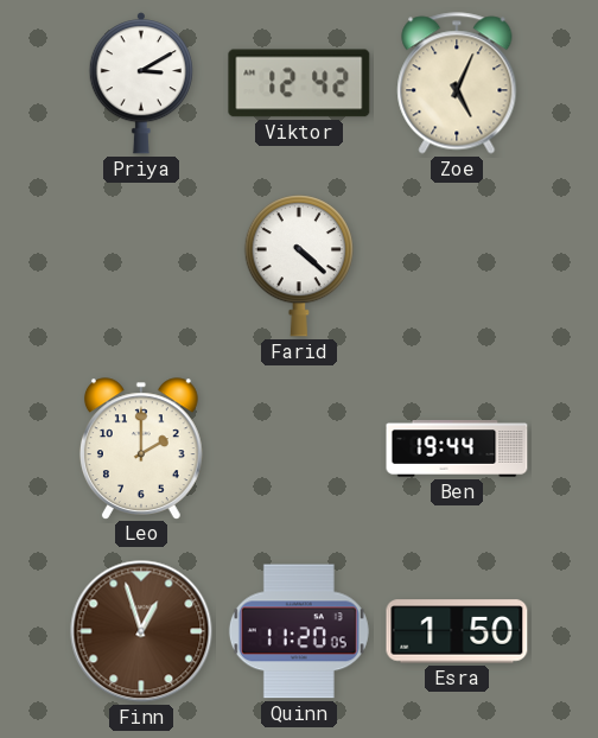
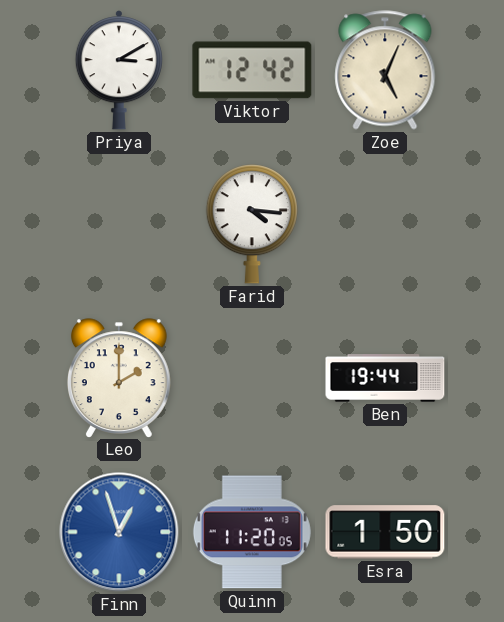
Farid: 4:22 -> 4:16
Finn dial: brown -> blue
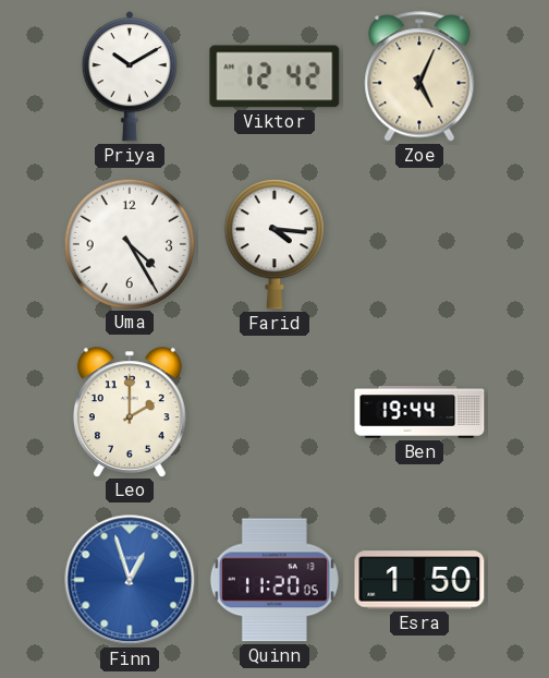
Priya: 3:10 -> 10:10
Uma: none -> 4:25
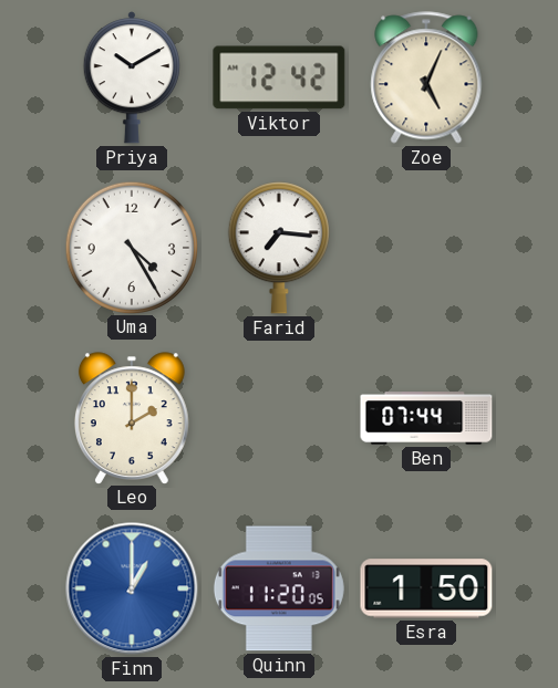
Farid: 4:16 -> 7:16
Ben: 19:44 -> 07:44
Finn: 12:57 -> 1:00
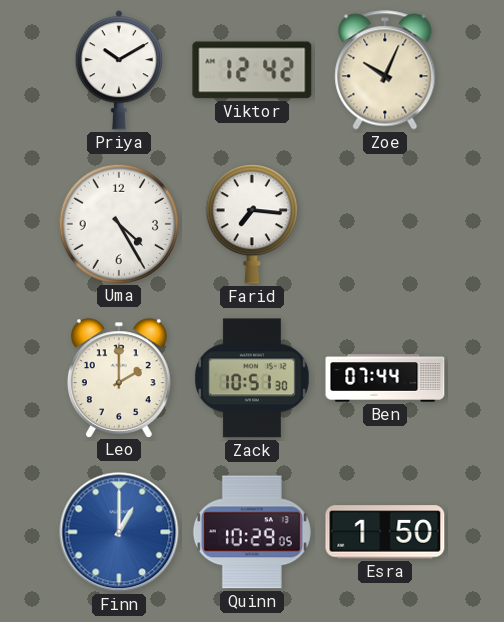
Zoe: 5:04 -> 10:04
Zack: none -> 10:51
Quinn: 11:20 -> 10:29
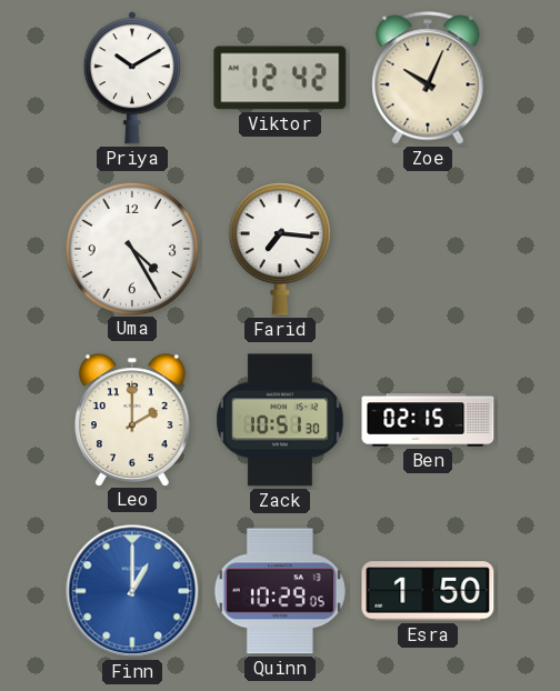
Ben: 07:44 -> 02:15
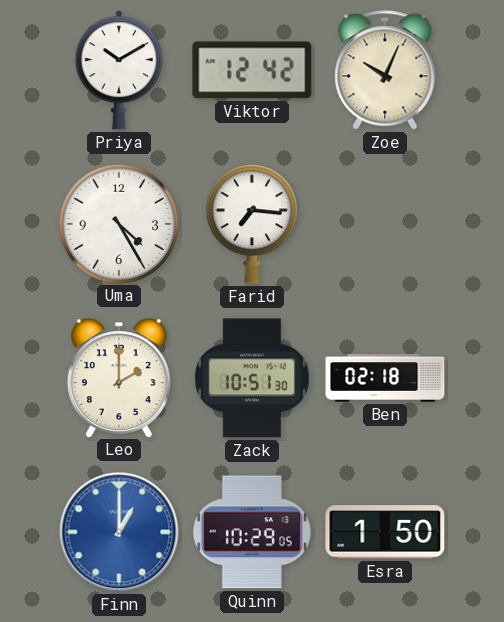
Ben: 02:15 -> 02:18
